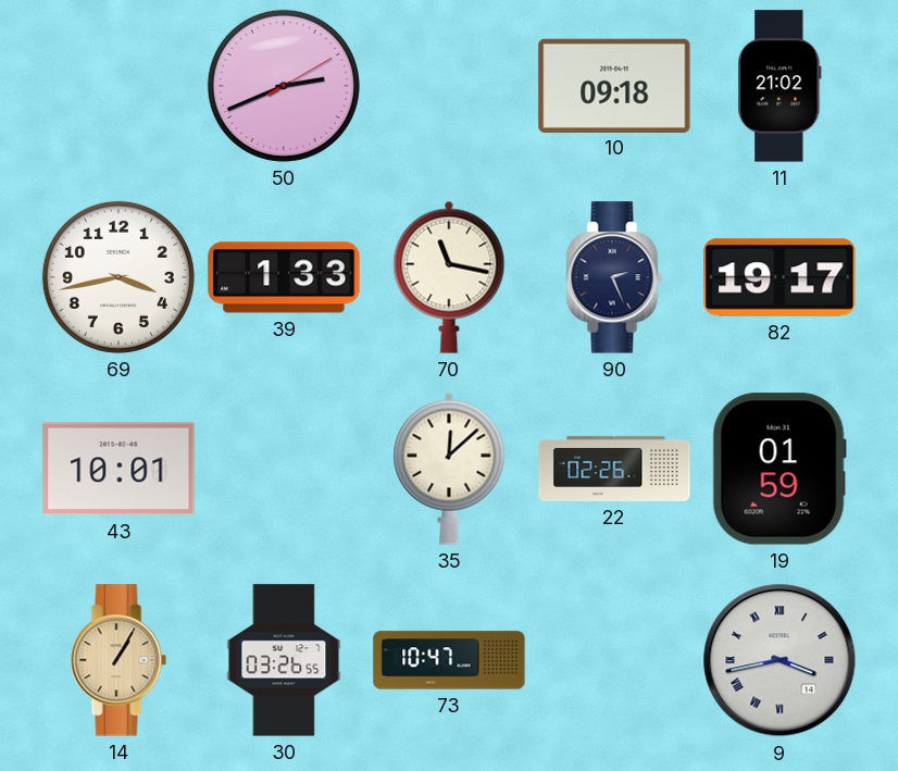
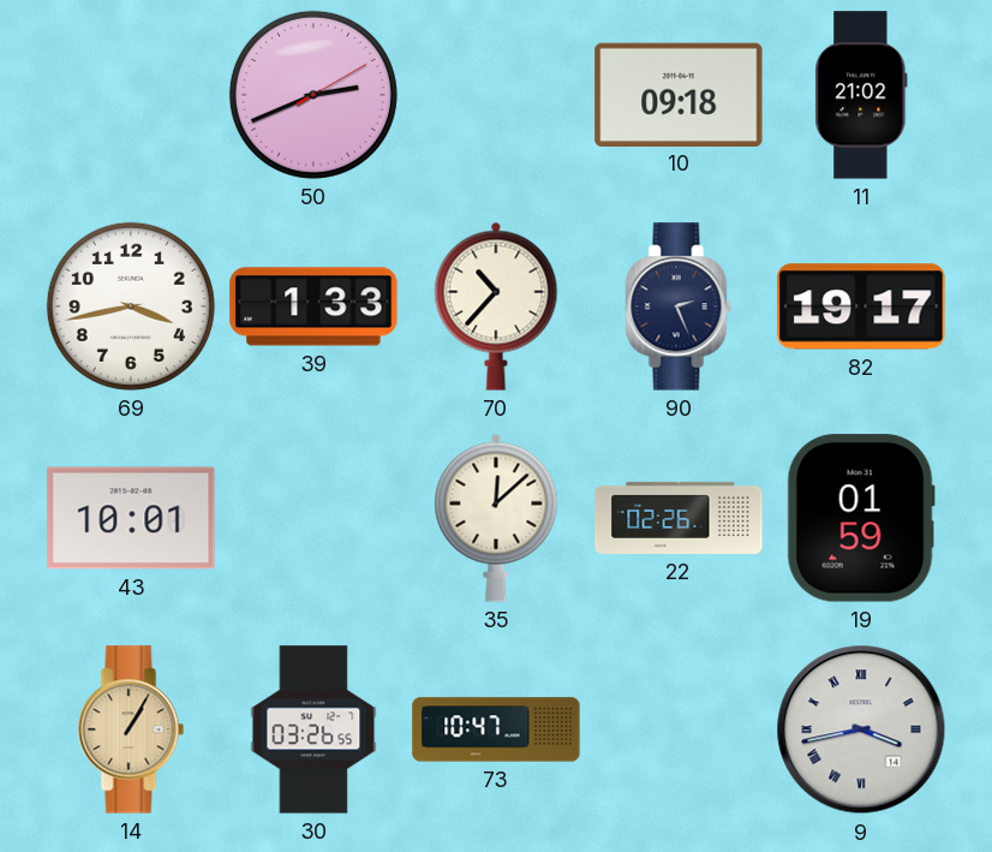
70: 11:17 -> 10:37
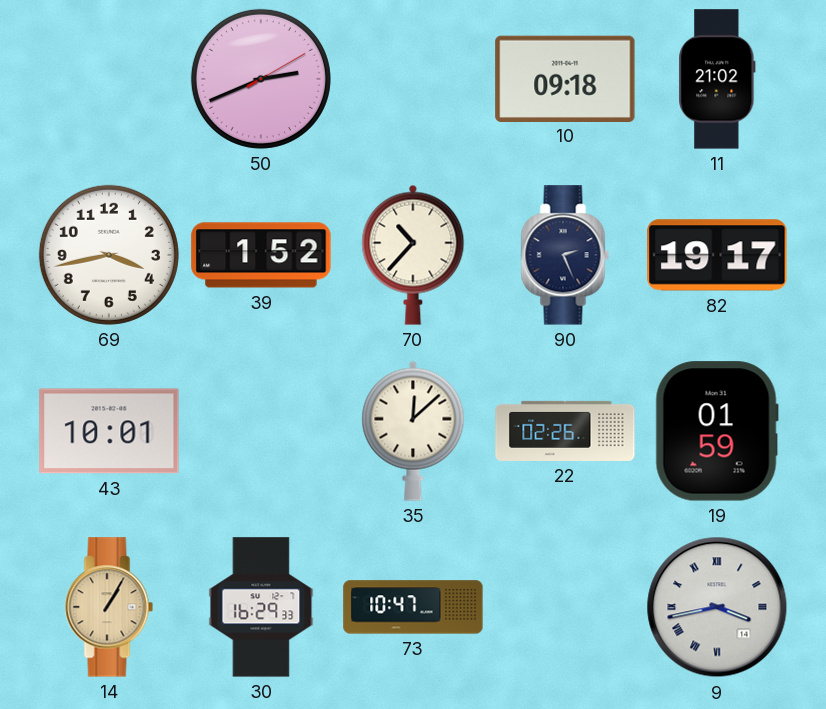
39: 1:33 -> 1:52
30: 03:26 -> 16:29
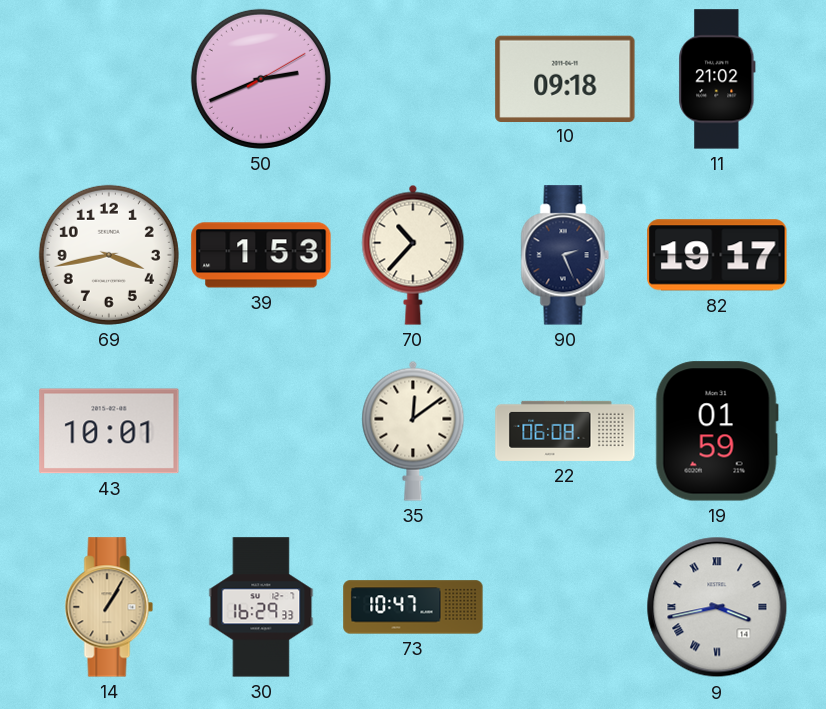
39: 1:52 -> 1:53
35: 12:08 -> 12:09
22: 02:26 -> 06:08
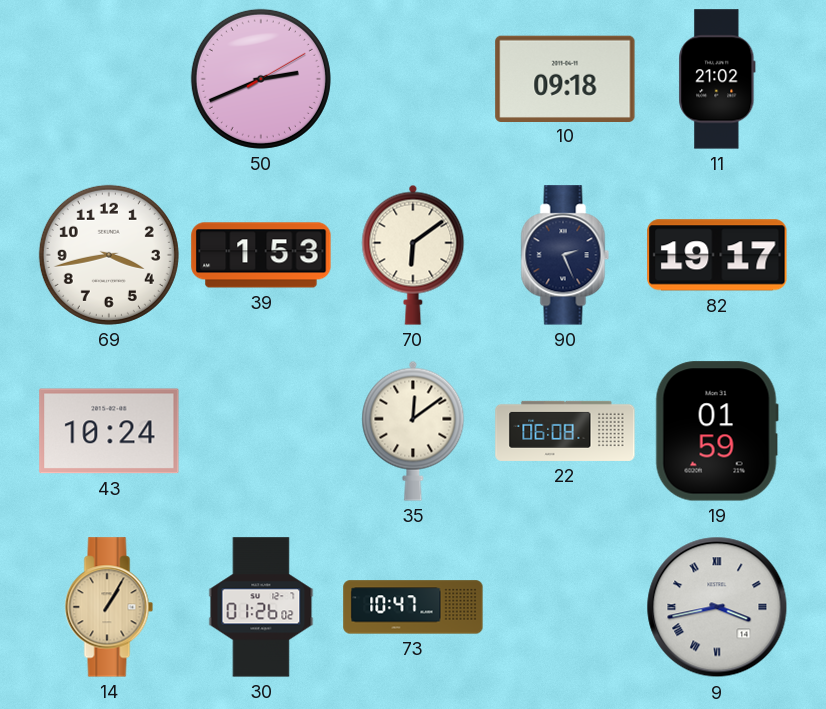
70: 10:37 -> 6:09
43: 10:01 -> 10:24
30: 16:29 -> 01:26
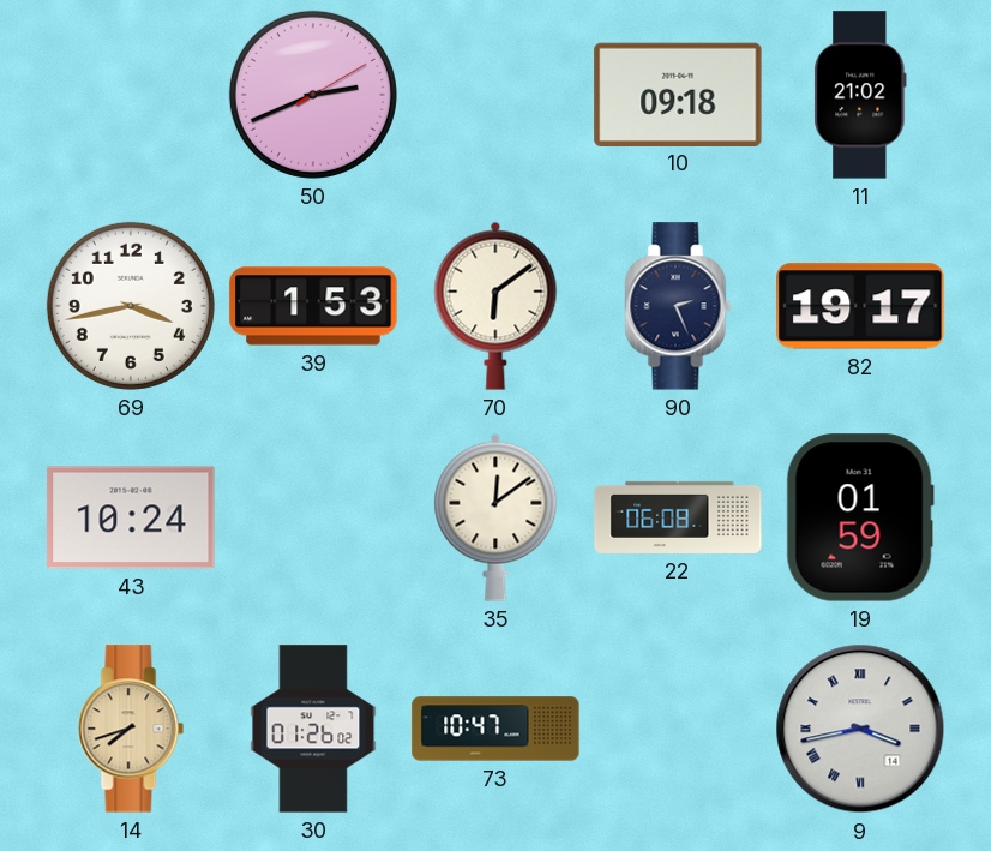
14: 1:05 -> 7:42
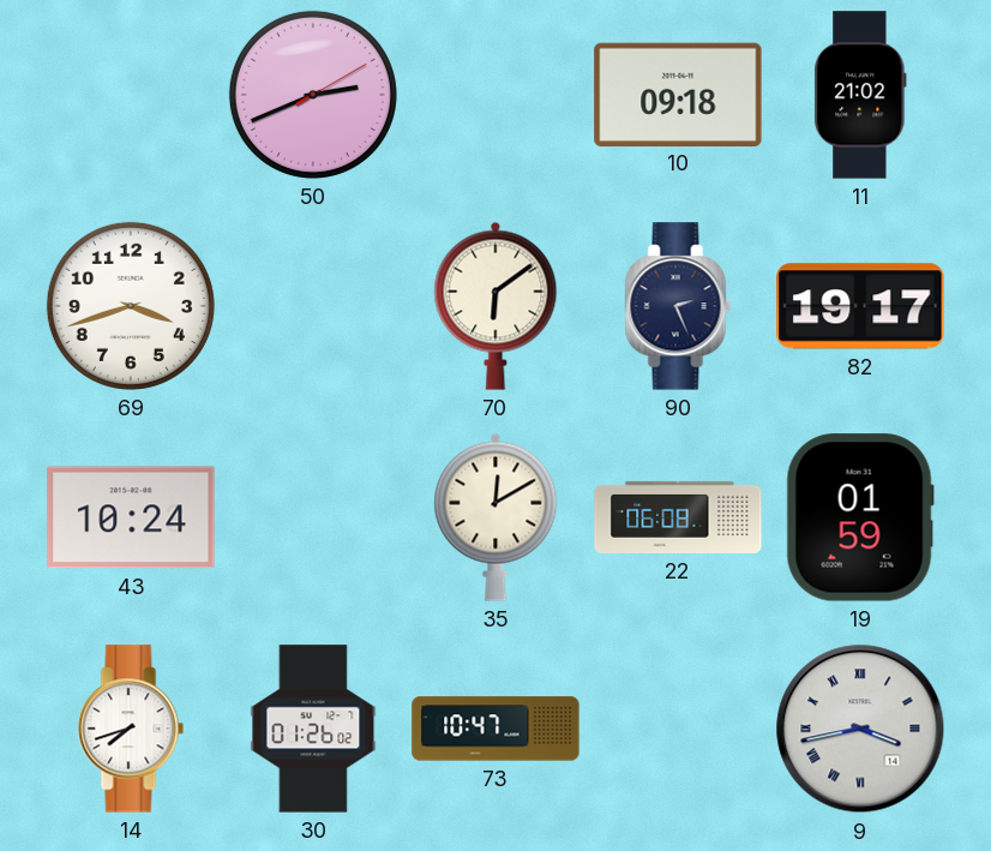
69: 3:43 -> 3:42
39: 1:53 -> none
35: 12:09 -> 12:10
14 dial: champagne -> white
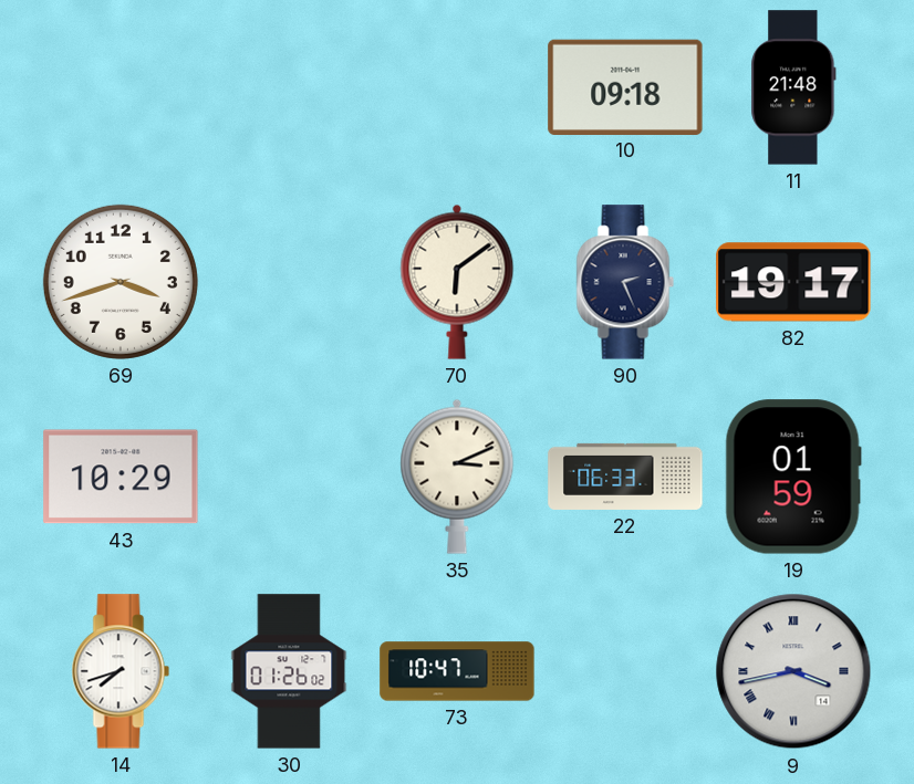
50: 2:41 -> none
11: 21:02 -> 21:48
43: 10:24 -> 10:29
35: 12:10 -> 3:11
22: 06:08 -> 06:33
